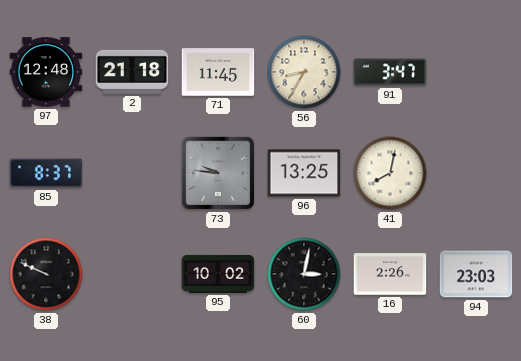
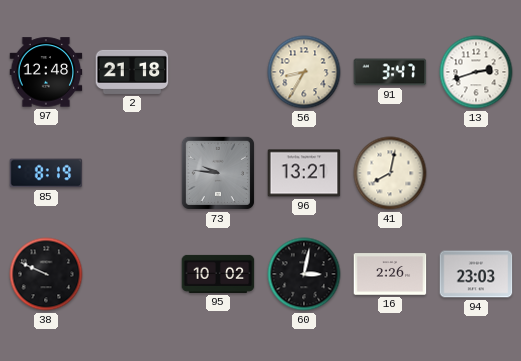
71: 11:45 -> none
13: none -> 2:42
85: 8:37 -> 8:19
96: 13:25 -> 13:21
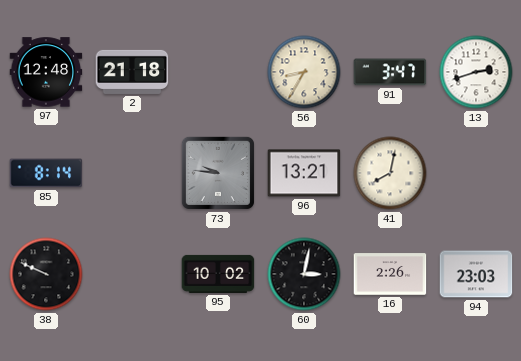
85: 8:19 -> 8:14
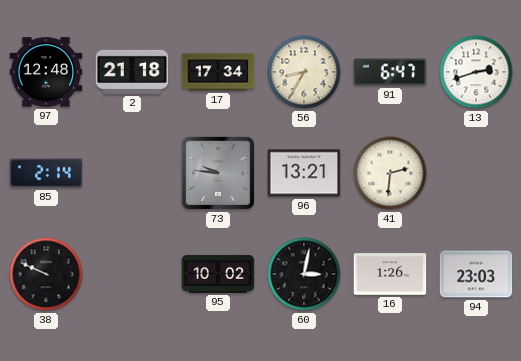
17: none -> 17:34
91: 3:47 -> 6:47
85: 8:14 -> 2:14
41: 8:02 -> 2:31
16: 2:26 -> 1:26
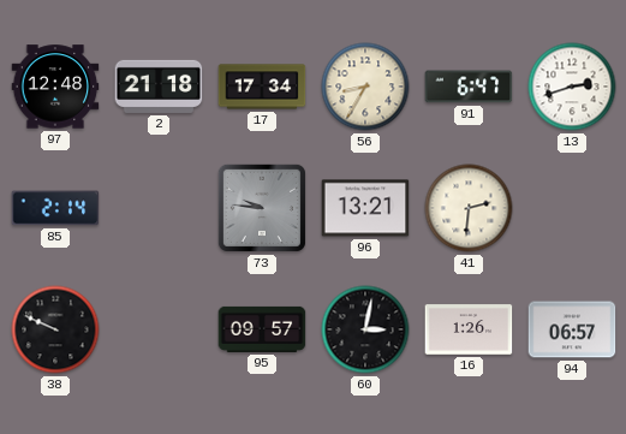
95: 10:02 -> 09:57
94: 23:03 -> 06:57
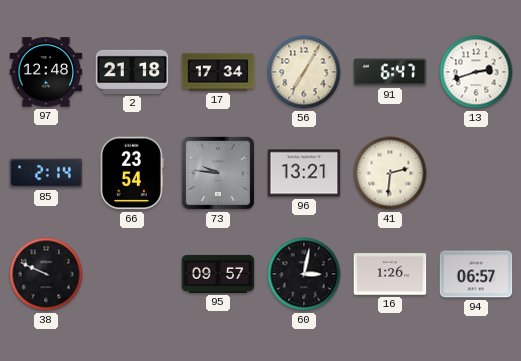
56: 8:35 -> 7:05
66: none -> 23:54
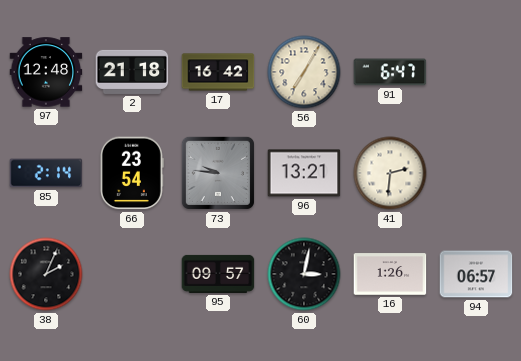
17: 17:34 -> 16:42
13: 2:42 -> none
38: 9:49 -> 2:04
